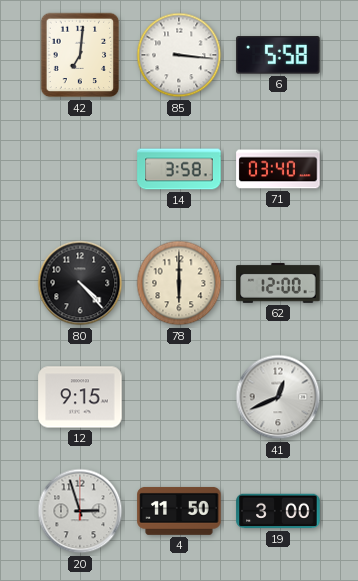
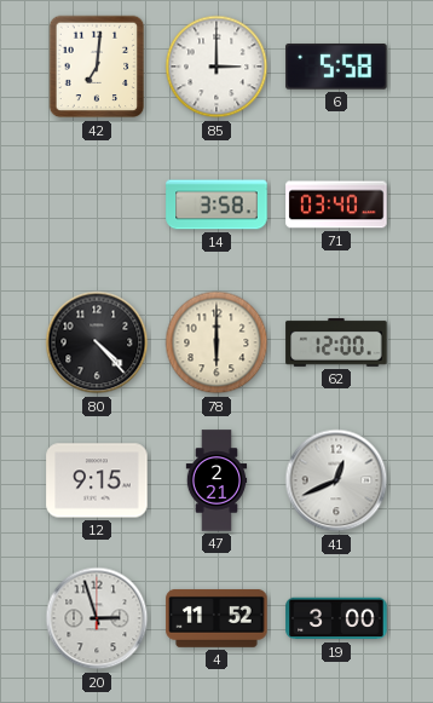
85: 3:16 -> 3:00
47: none -> 2:21
4: 11:50 -> 11:52
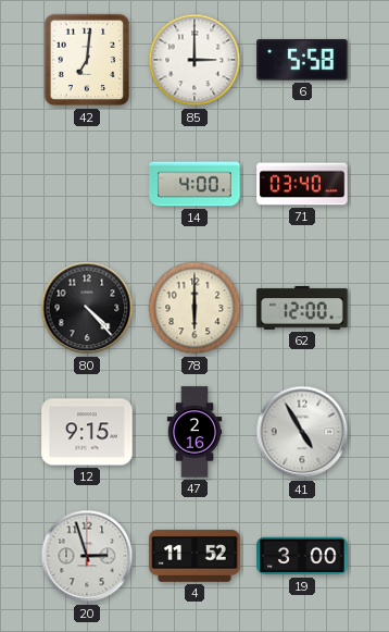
14: 3:58 -> 4:00
47: 2:21 -> 2:16
41: 12:41 -> 4:55
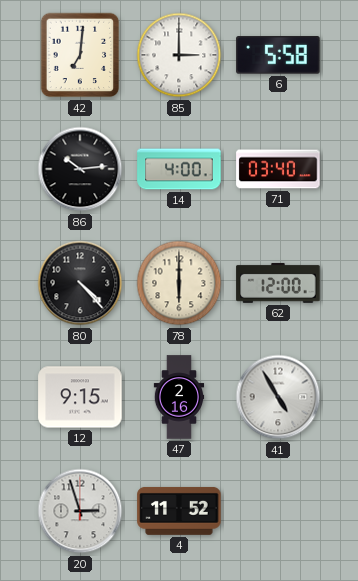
86: none -> 10:14
19: 3:00 -> none
